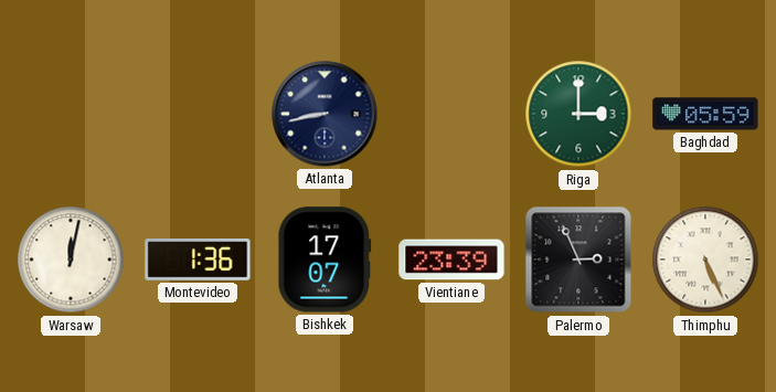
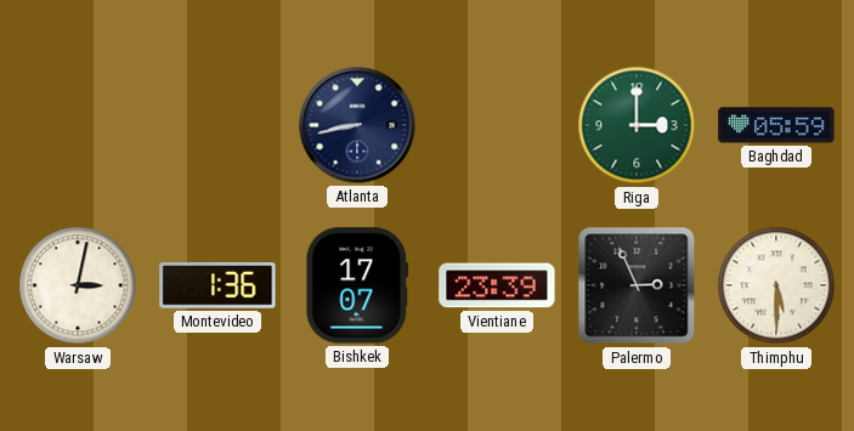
Warsaw: 12:02 -> 3:02
Thimphu: 5:26 -> 5:30
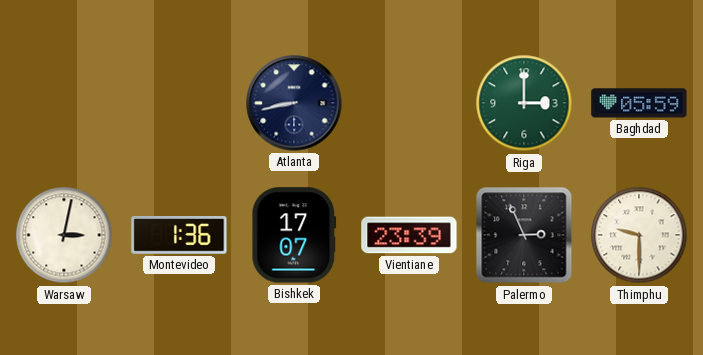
Thimphu: 5:30 -> 9:30
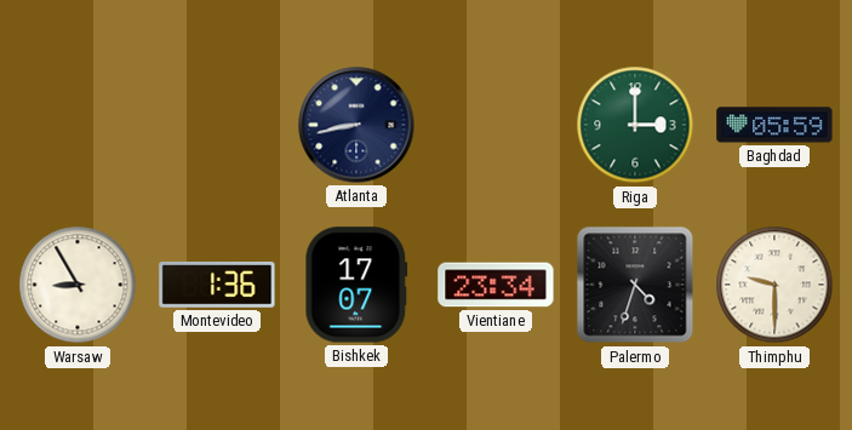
Warsaw: 3:02 -> 8:55
Vientiane: 23:39 -> 23:34
Palermo: 2:56 -> 4:33
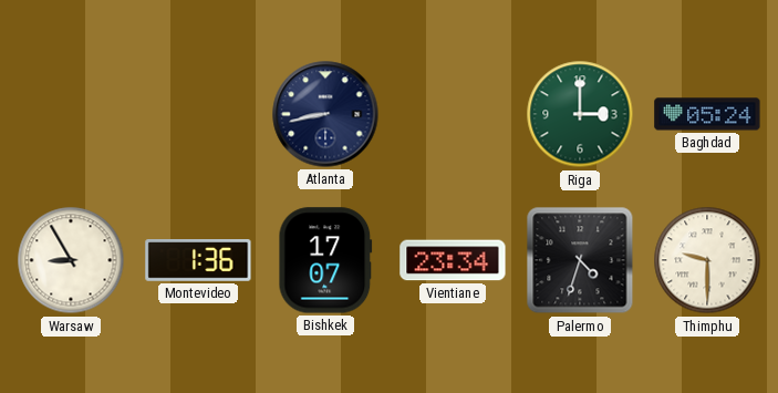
Baghdad: 05:59 -> 05:24
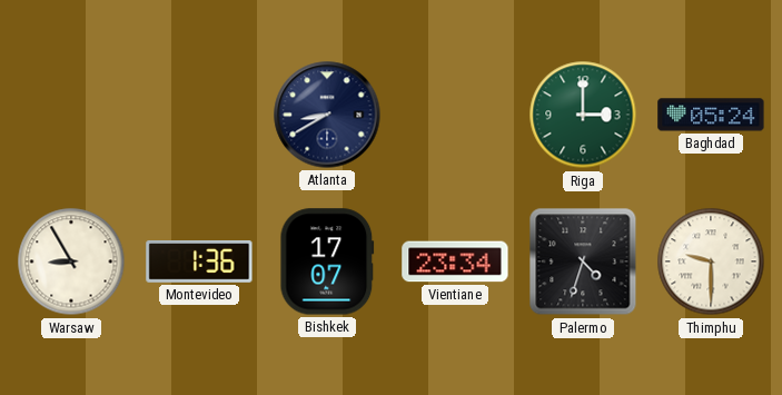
Atlanta: 8:43 -> 8:40
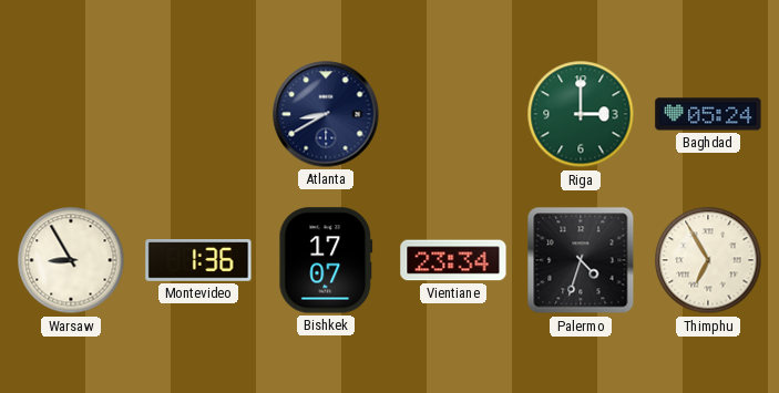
Thimphu: 9:30 -> 6:55
